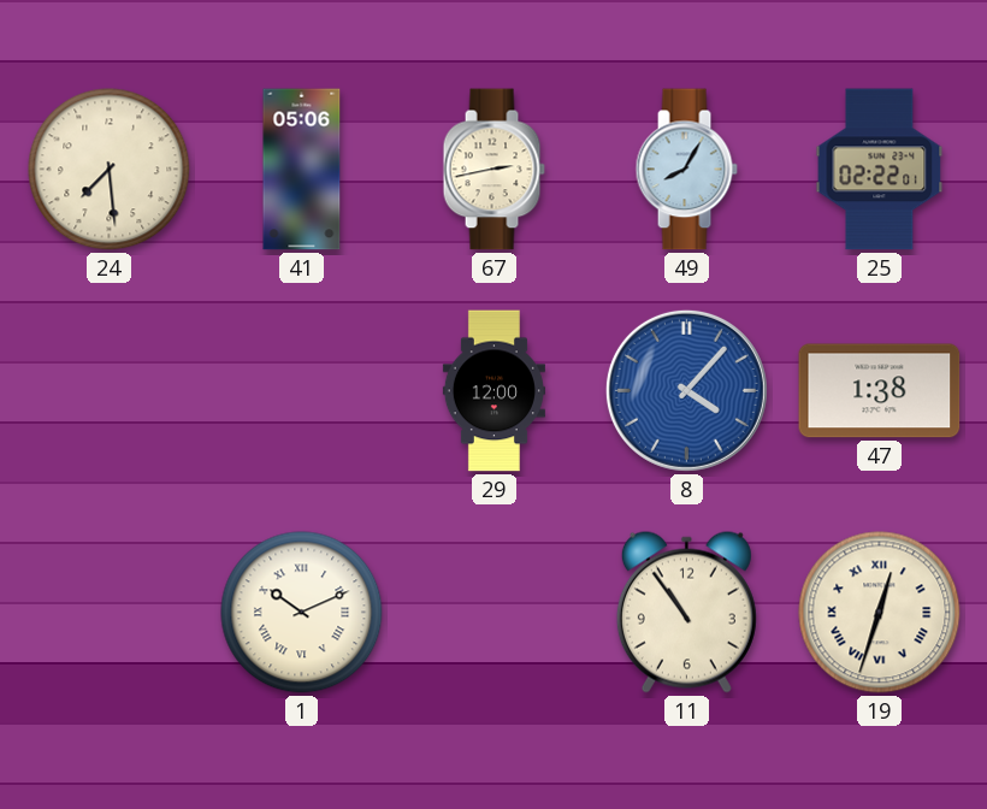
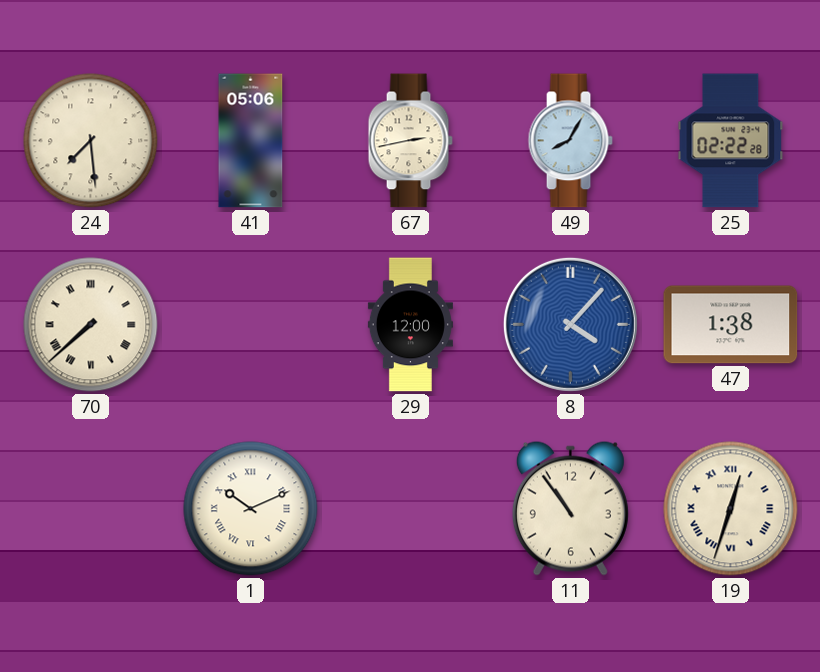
25: 02:22:01 -> 02:22:28
70: none -> 7:38
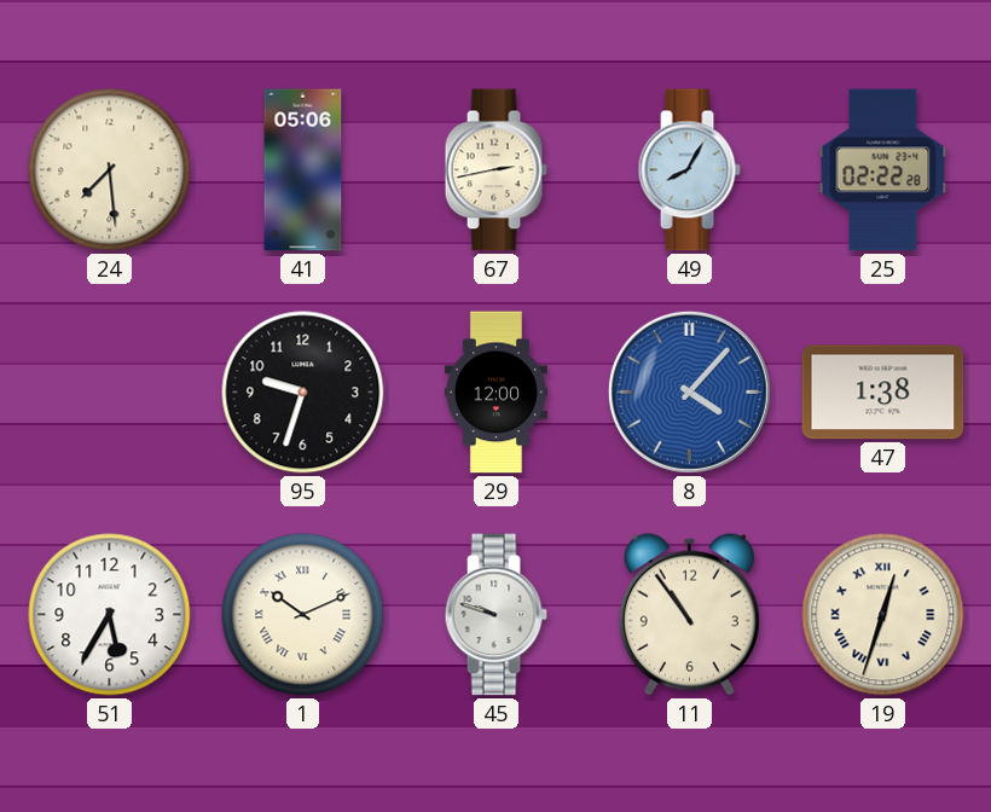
70: 7:38 -> none
95: none -> 9:33
51: none -> 5:35
45: none -> 9:48
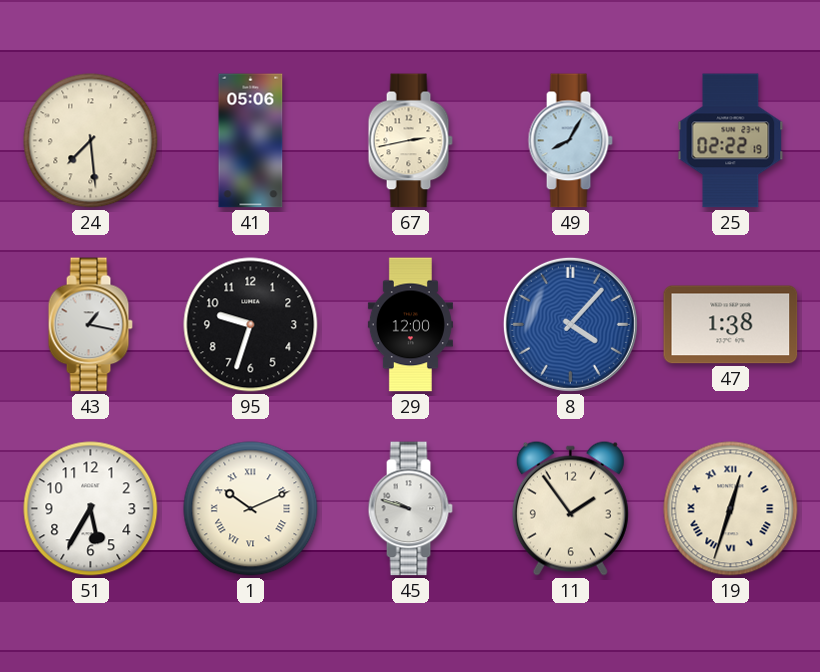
25: 02:22:28 -> 02:22:19
43: none -> 1:17
11: 10:54 -> 1:54
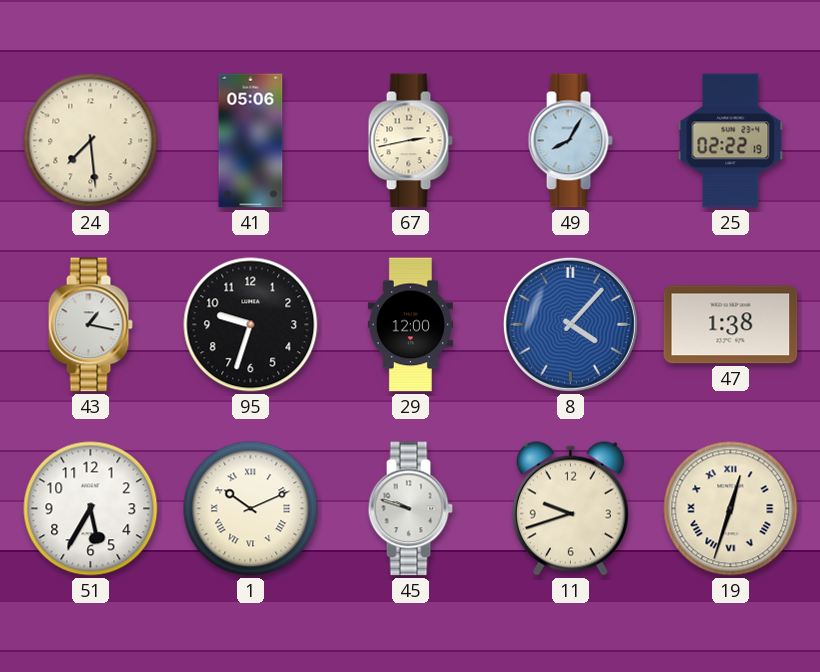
11: 1:54 -> 9:42
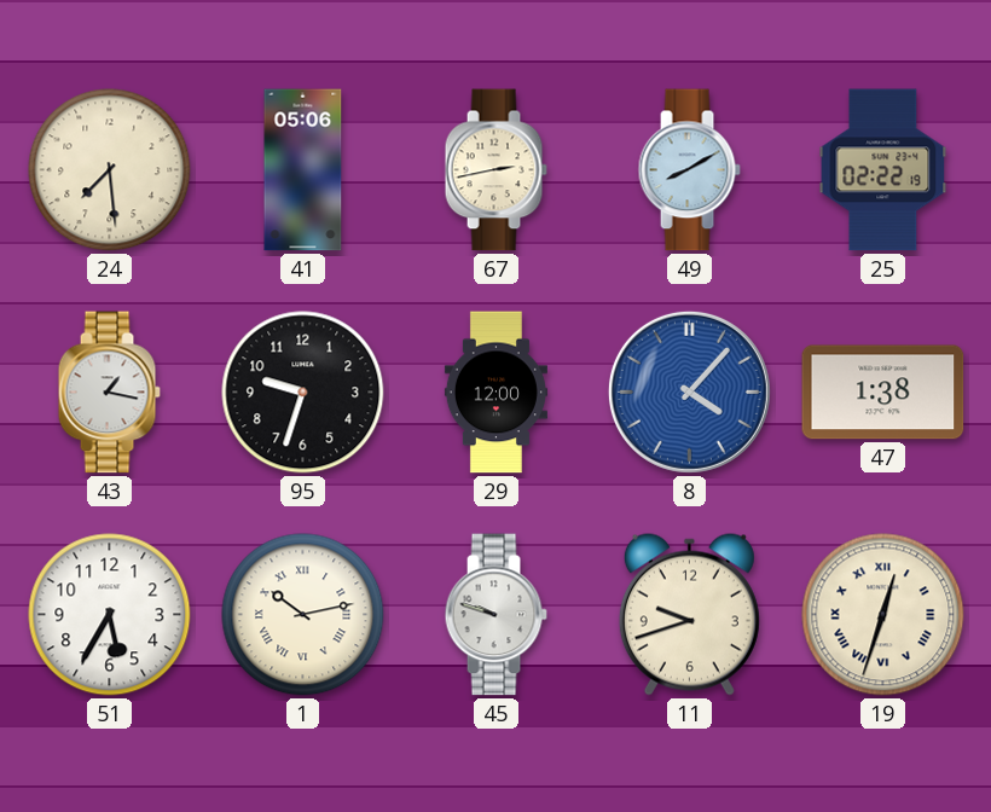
49: 8:05 -> 8:10
1: 10:11 -> 10:13
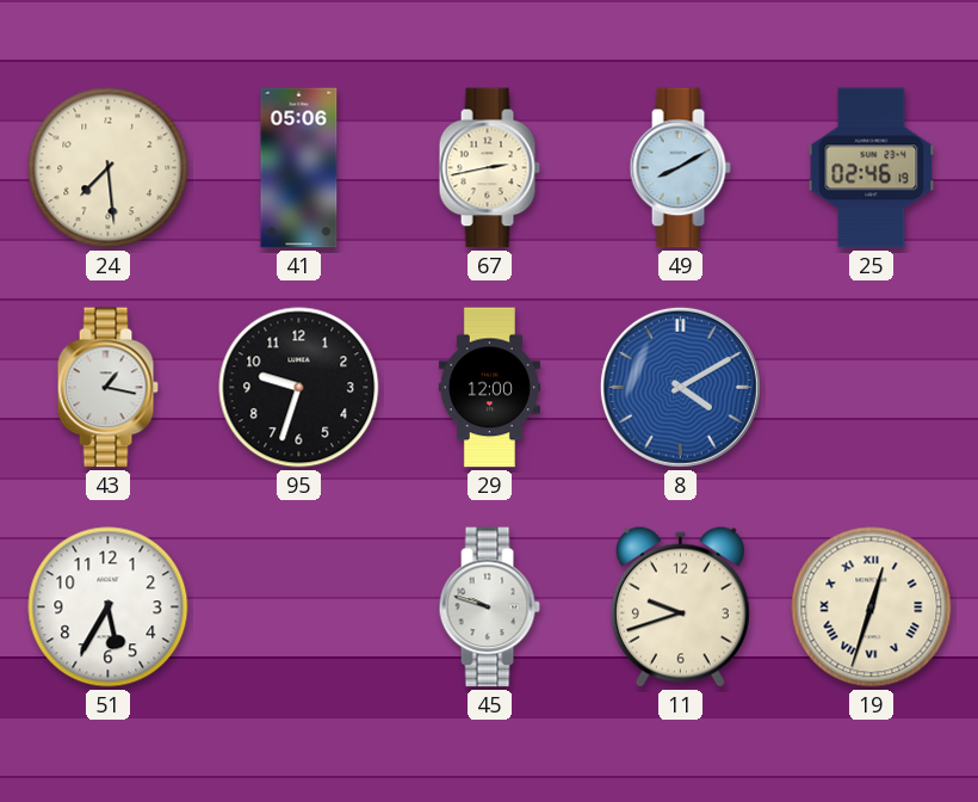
25: 02:22 -> 02:46
8: 4:07 -> 4:10
47: 1:38 -> none
1: 10:13 -> none
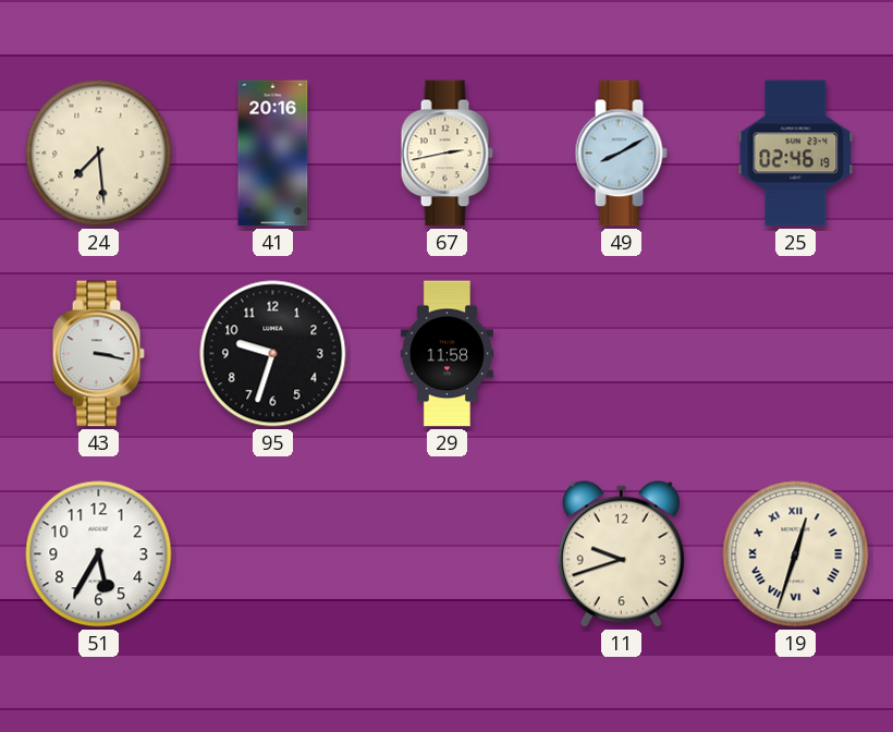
41: 05:06 -> 20:16
43: 1:17 -> 3:17
29: 12:00 -> 11:58
8: 4:10 -> none
45: 9:48 -> none
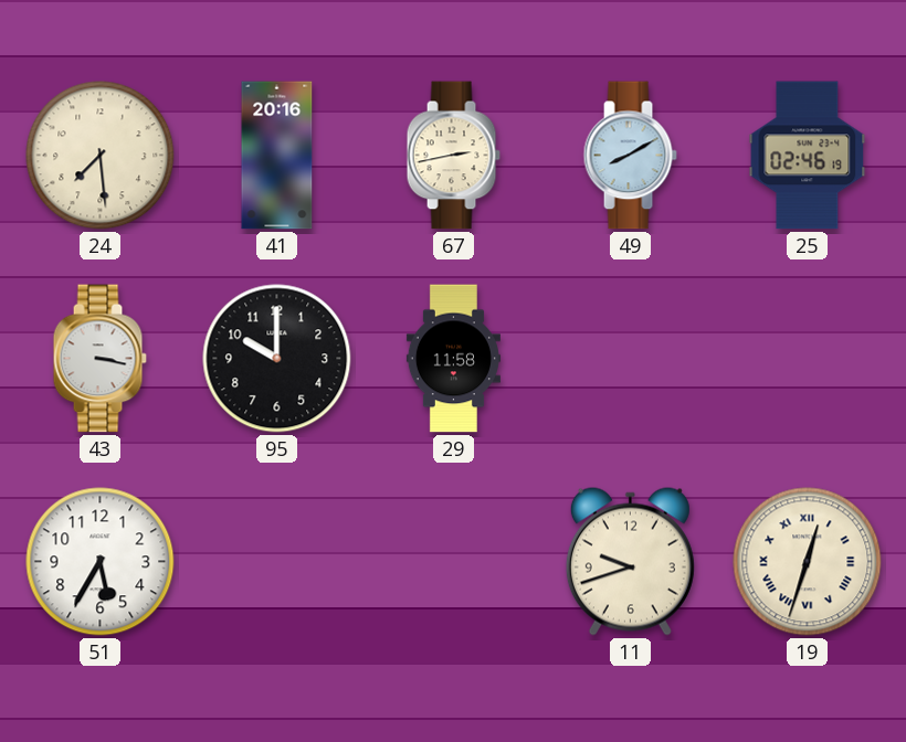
95: 9:33 -> 10:00
